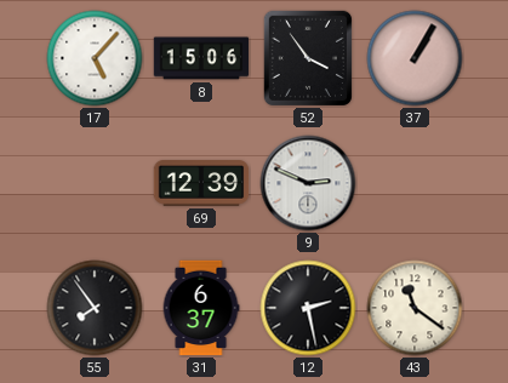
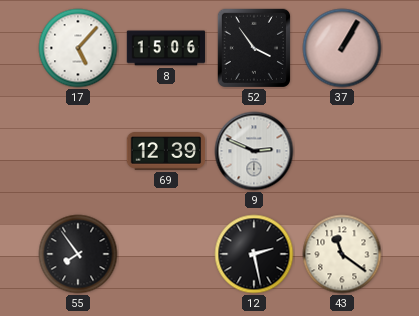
31: 6:37 -> none
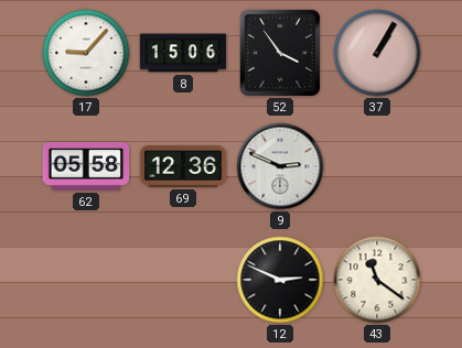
17: 5:07 -> 9:07
62: none -> 05:58
69: 12:39 -> 12:36
55: 7:54 -> none
12: 2:28 -> 2:49
